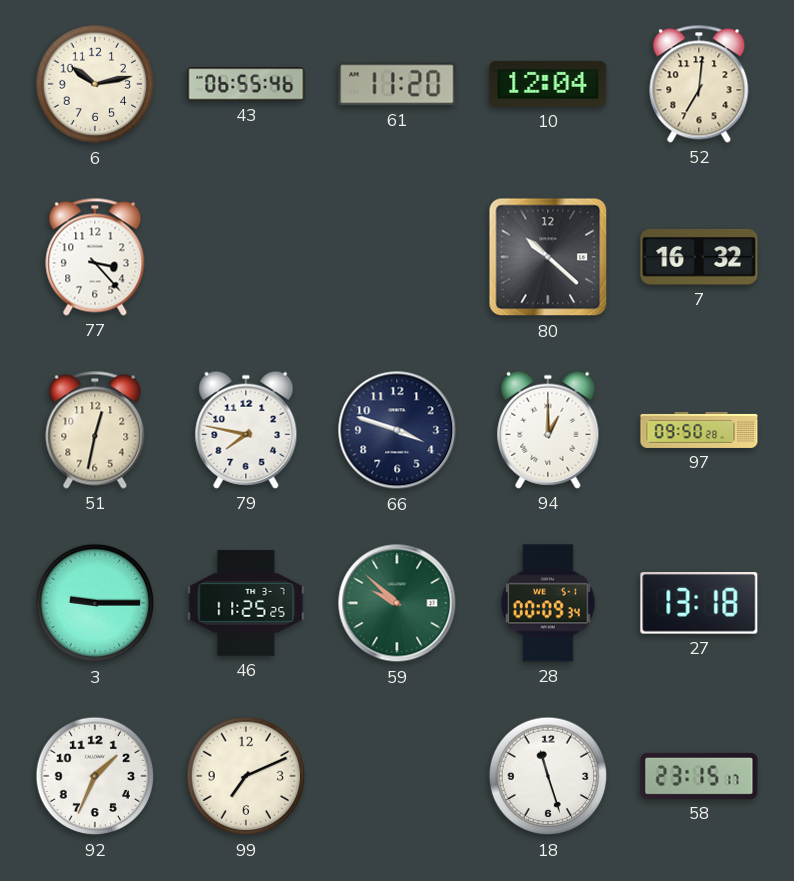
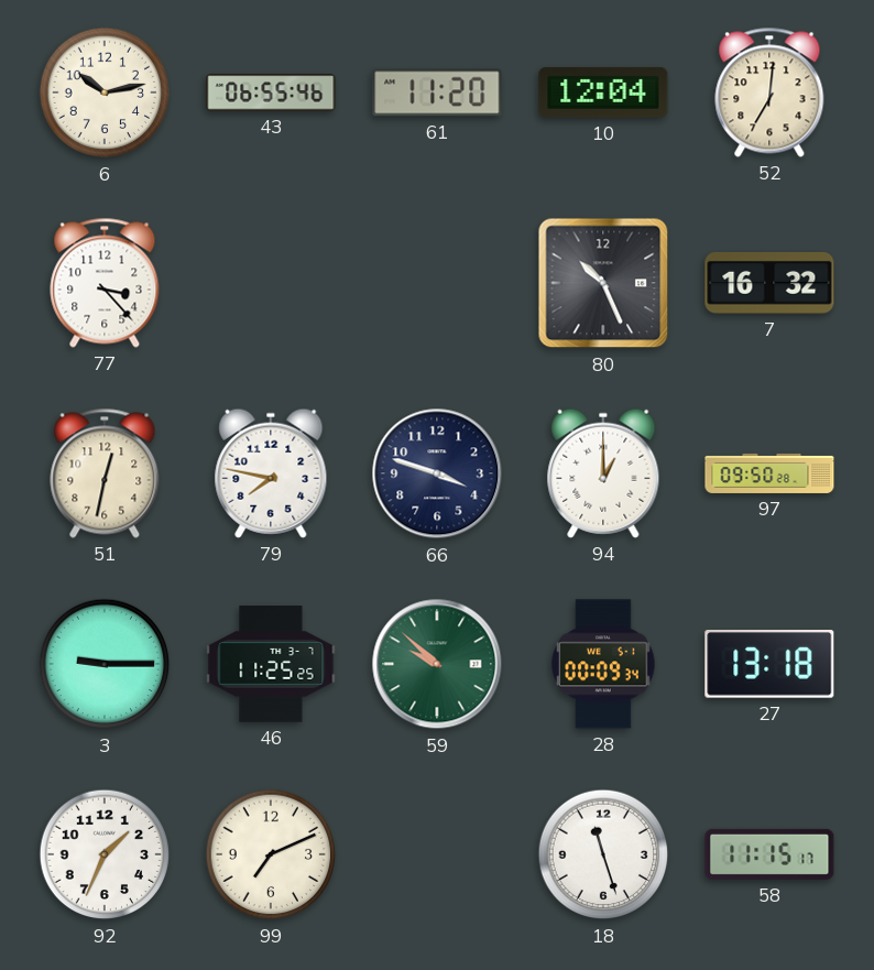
80: 10:22 -> 10:26
58: 23:15 -> 11:15
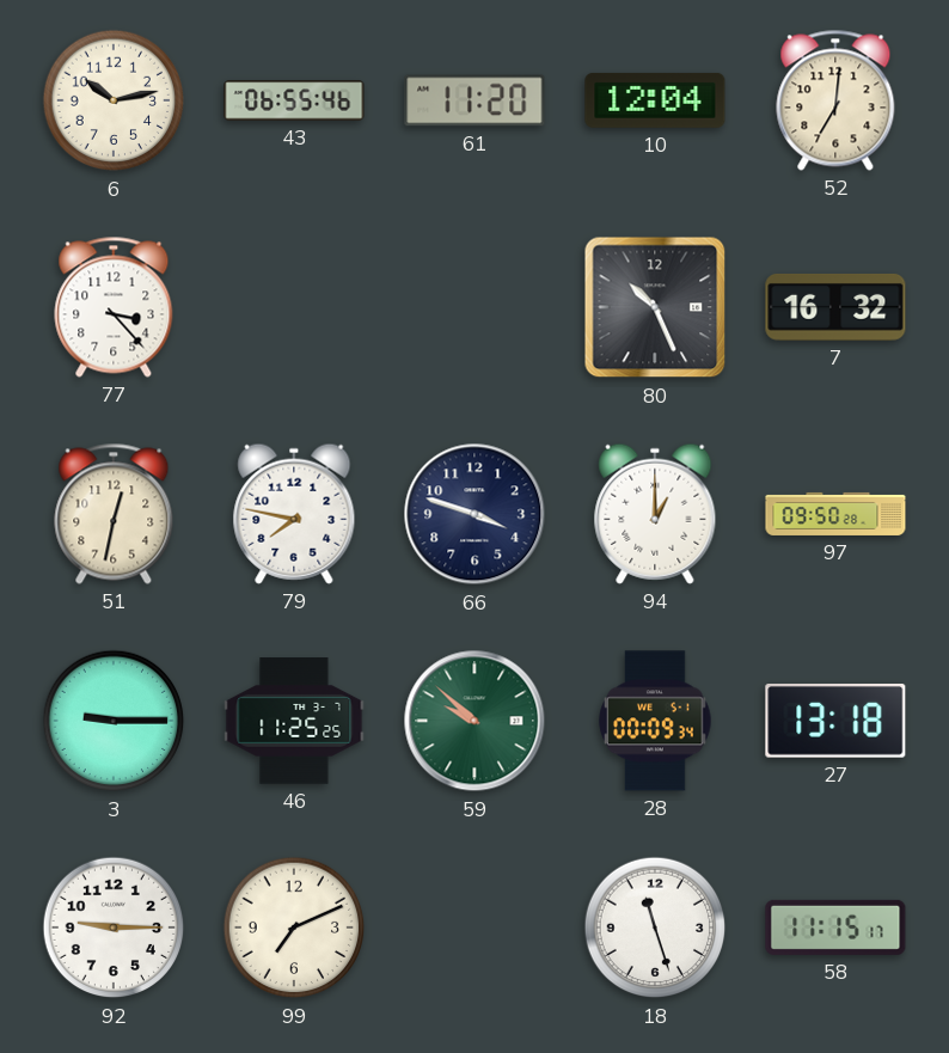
92: 1:34 -> 9:15
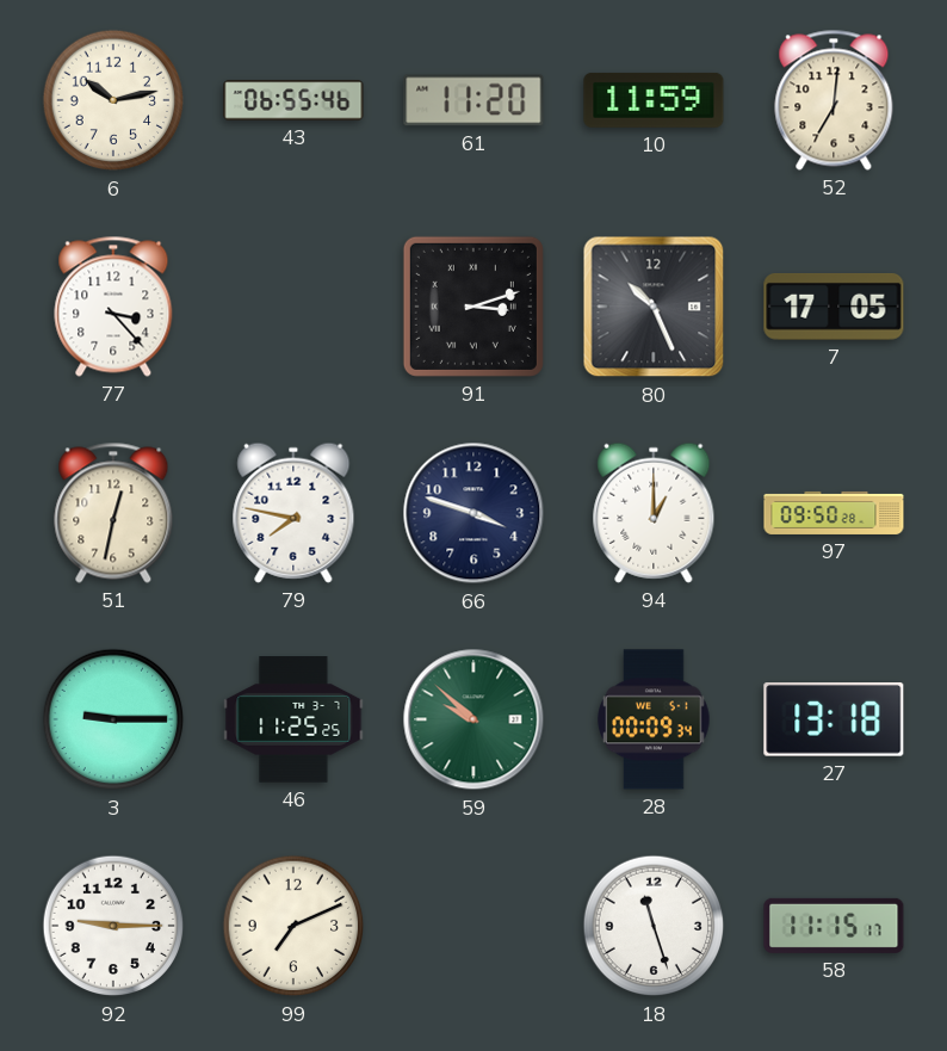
10: 12:04 -> 11:59
91: none -> 3:12
7: 16:32 -> 17:05
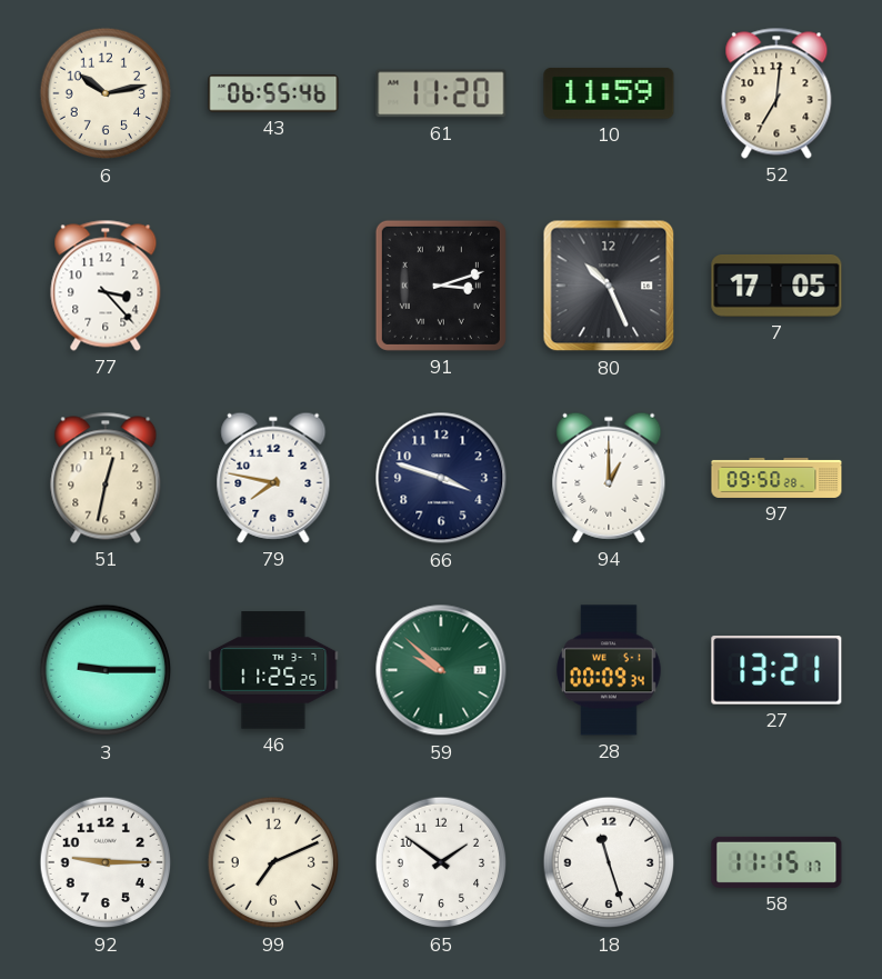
27: 13:18 -> 13:21
65: none -> 1:51
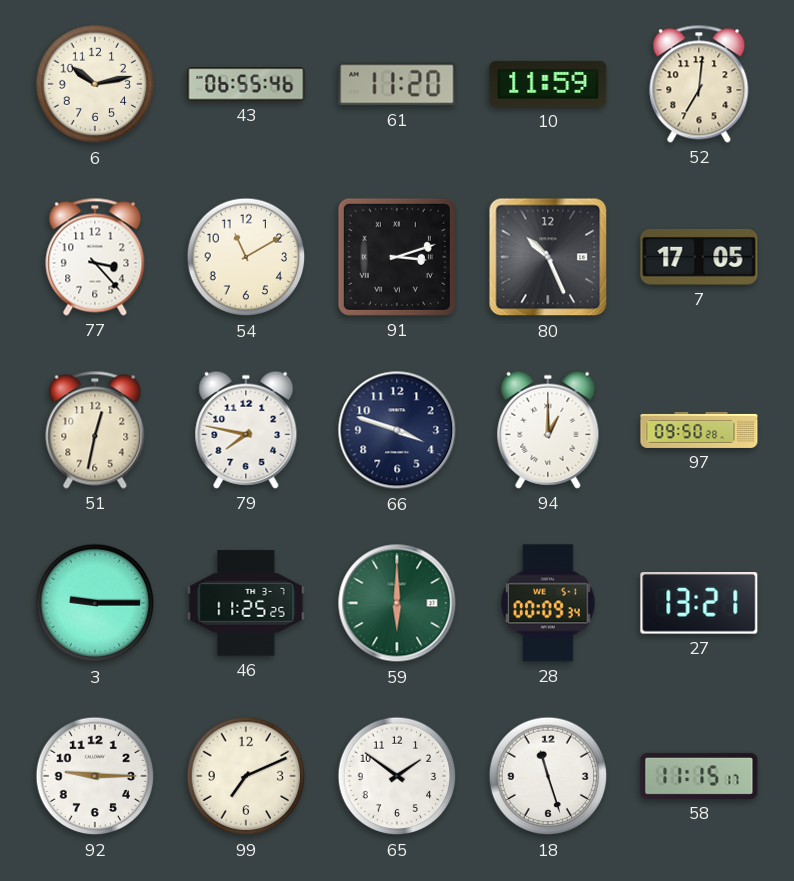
54: none -> 11:10
59: 9:52 -> 6:00
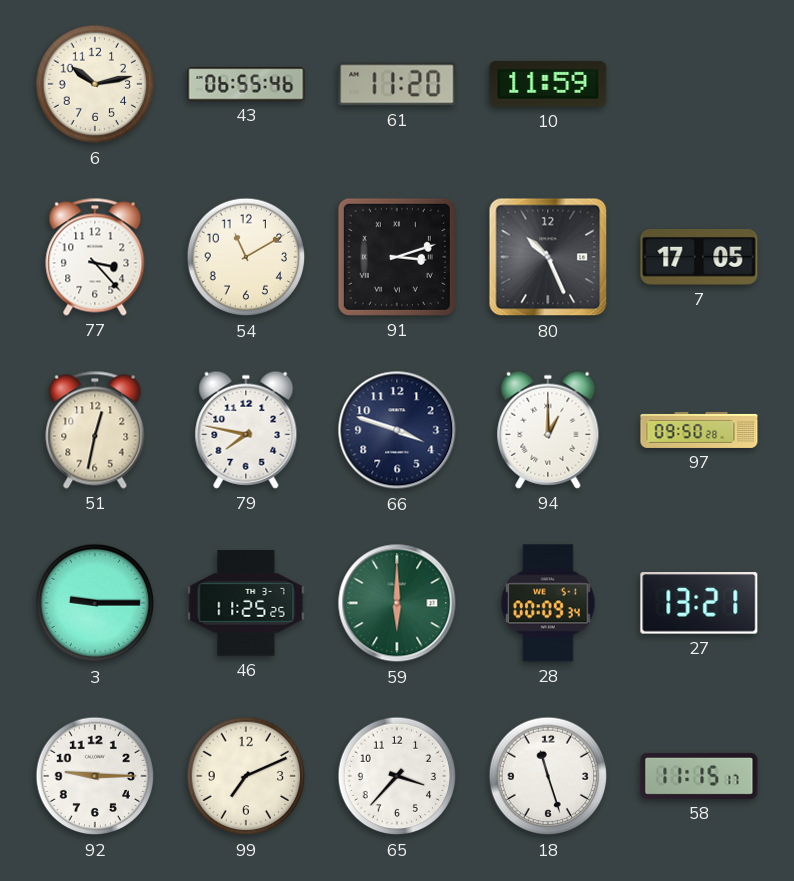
52: 7:01 -> none
65: 1:51 -> 3:37
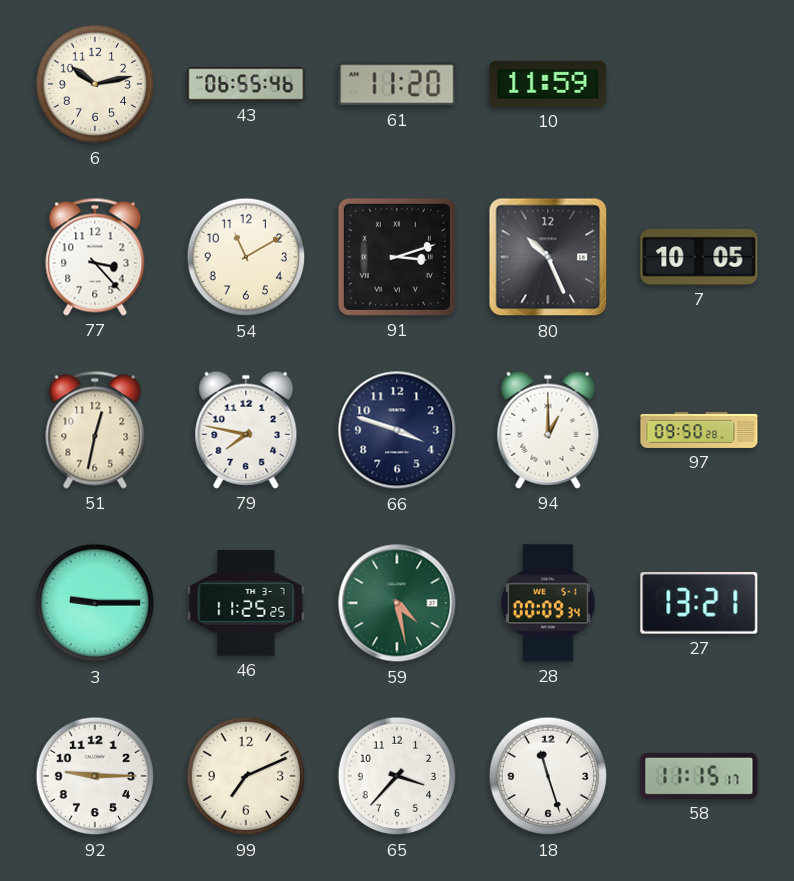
7: 17:05 -> 10:05
59: 6:00 -> 4:28
